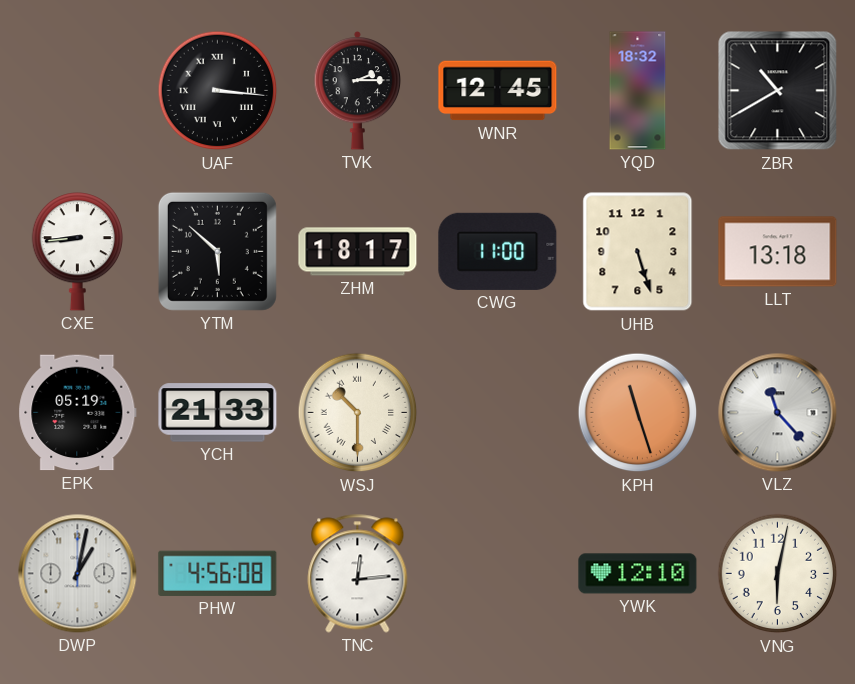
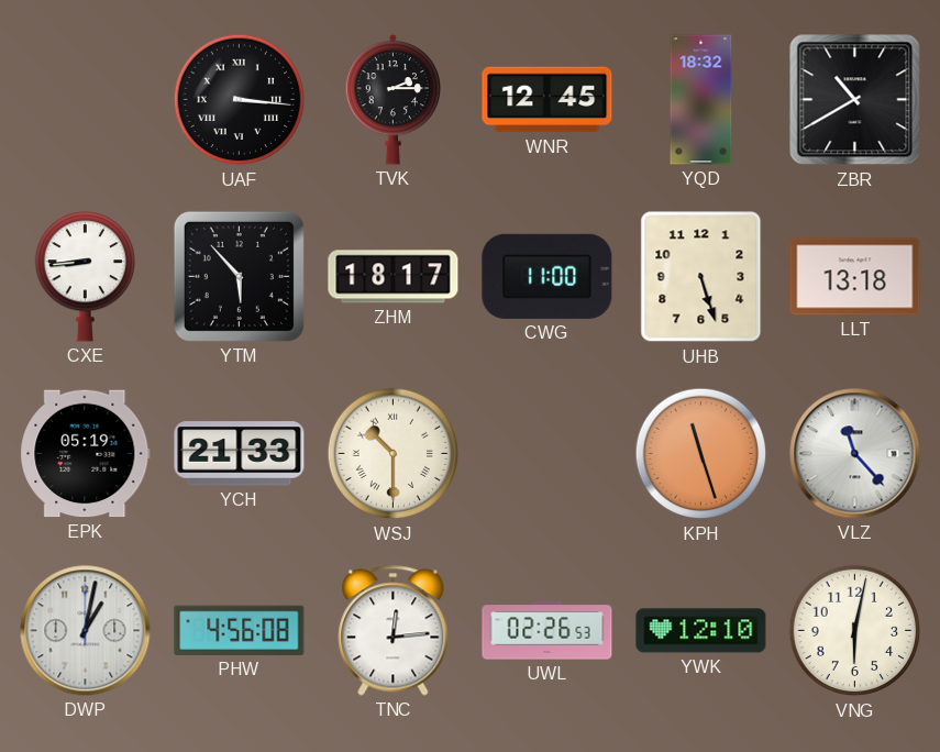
YTM: 5:52 -> 5:53
UWL: none -> 02:26
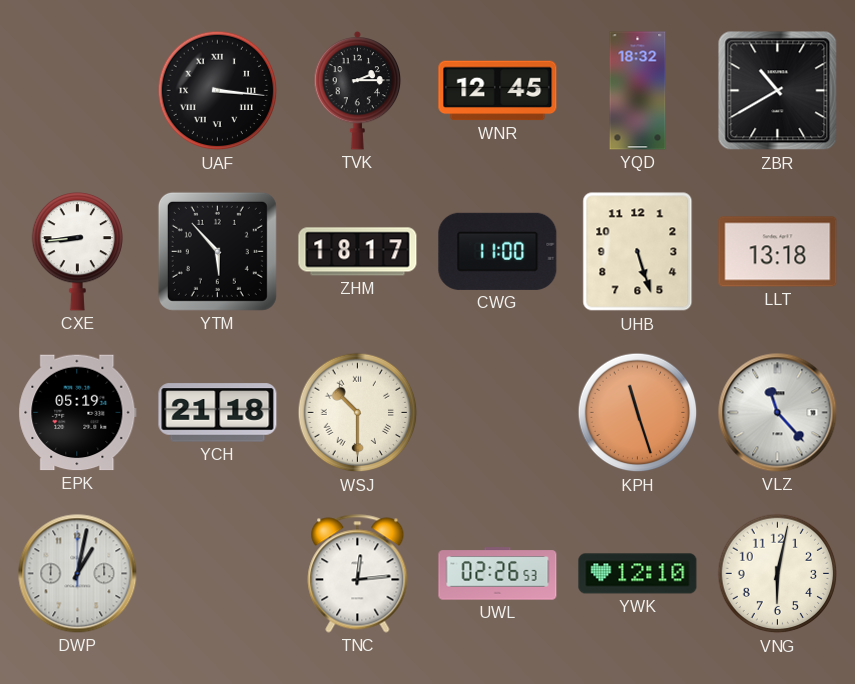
YCH: 21:33 -> 21:18
PHW: 4:56 -> none
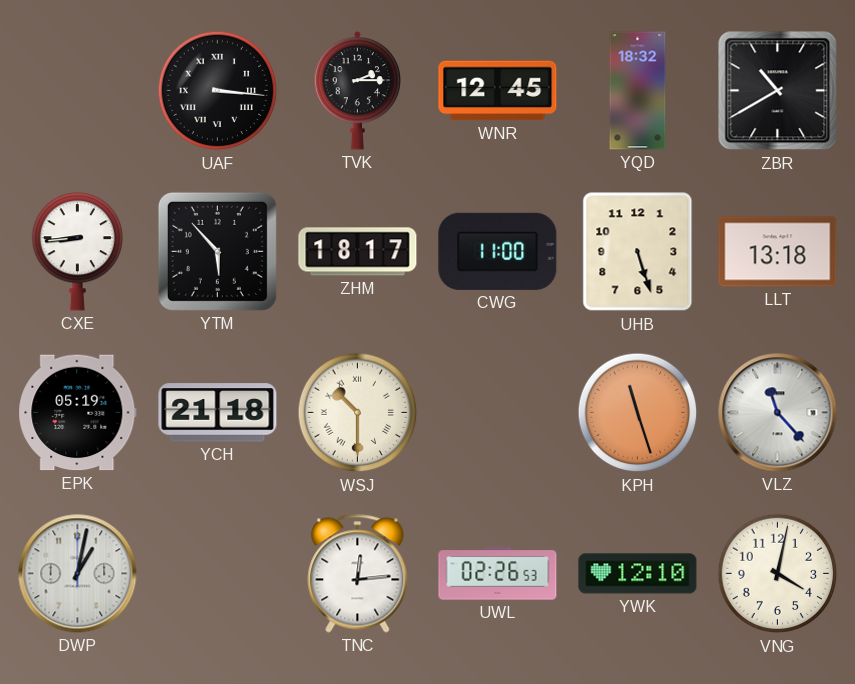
VNG: 6:02 -> 4:02
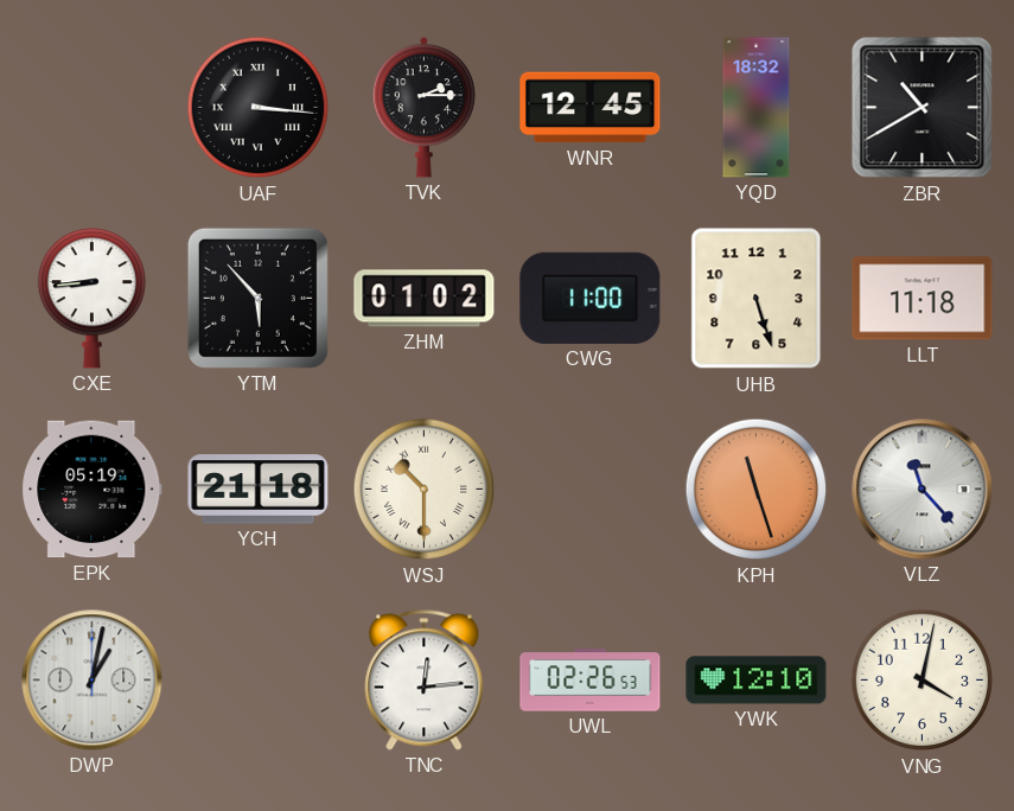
ZHM: 18:17 -> 01:02
LLT: 13:18 -> 11:18
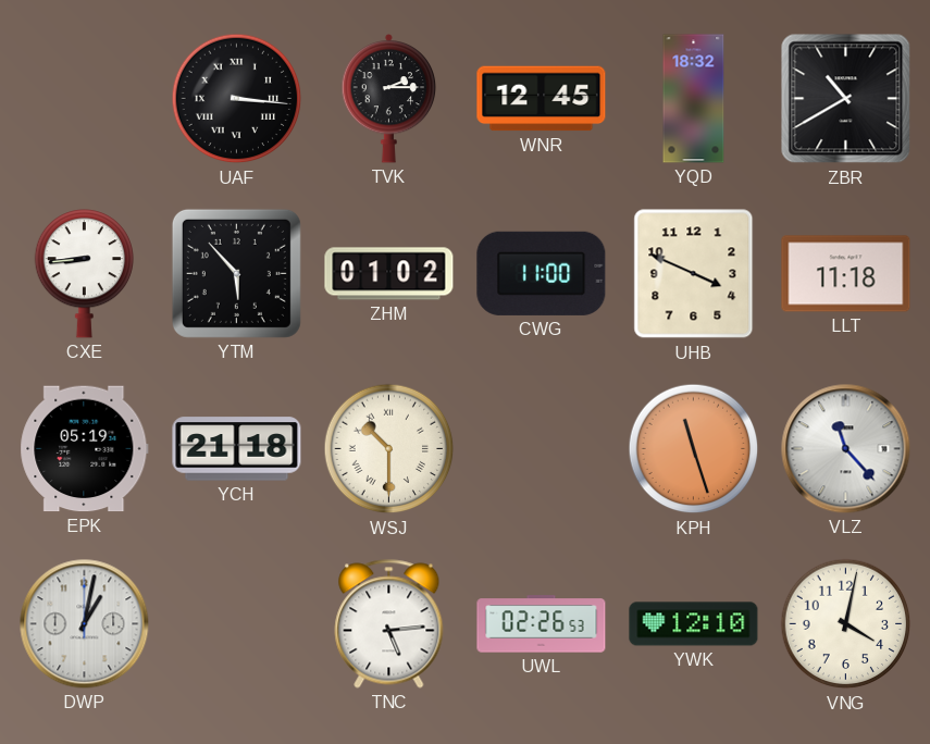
UHB: 5:27 -> 3:49
TNC: 12:14 -> 5:14
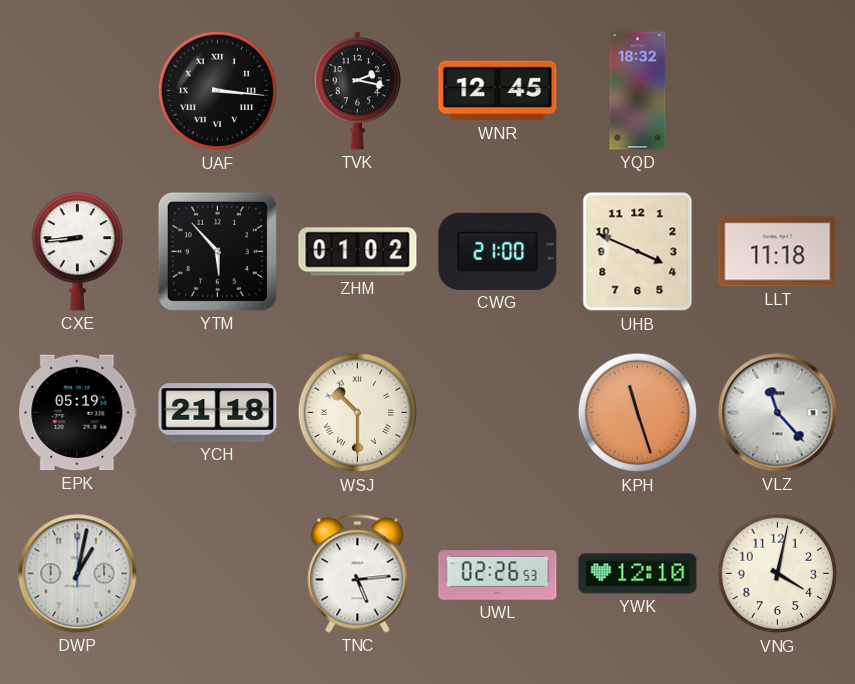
TVK: 2:15 -> 2:17
ZBR: 10:40 -> none
CWG: 11:00 -> 21:00
